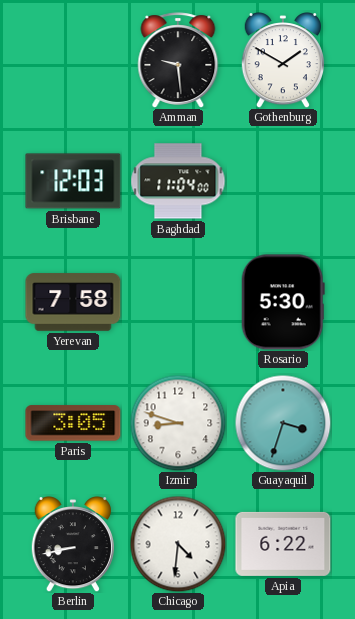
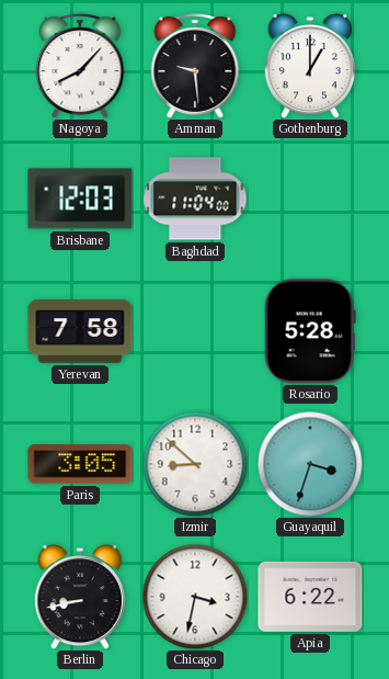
Nagoya: none -> 8:07
Gothenburg: 1:50 -> 1:00
Rosario: 5:30 -> 5:28
Izmir: 8:48 -> 8:52
Chicago: 4:31 -> 3:32
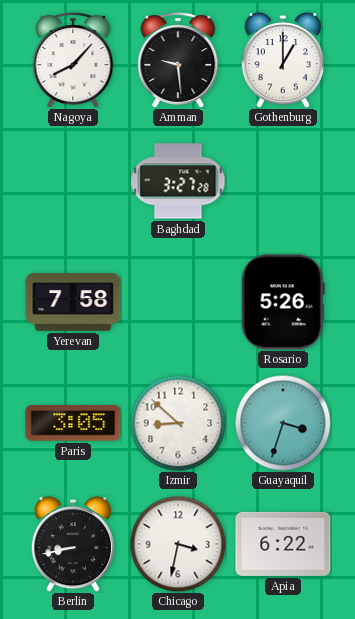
Brisbane: 12:03 -> none
Baghdad: 11:04 -> 3:27
Rosario: 5:28 -> 5:26
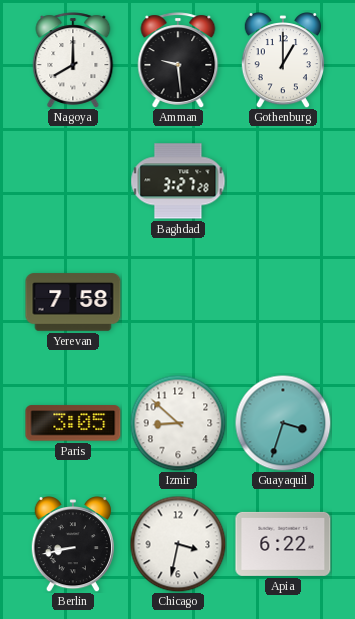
Nagoya: 8:07 -> 8:00
Rosario: 5:26 -> none
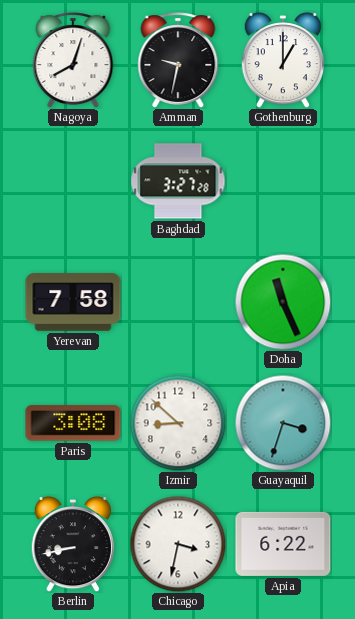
Nagoya: 8:00 -> 8:03
Amman: 9:29 -> 9:32
Doha: none -> 11:26
Paris: 3:05 -> 3:08
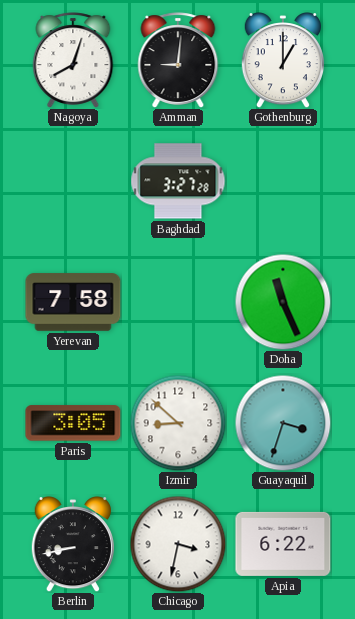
Amman: 9:32 -> 9:01
Paris: 3:08 -> 3:05
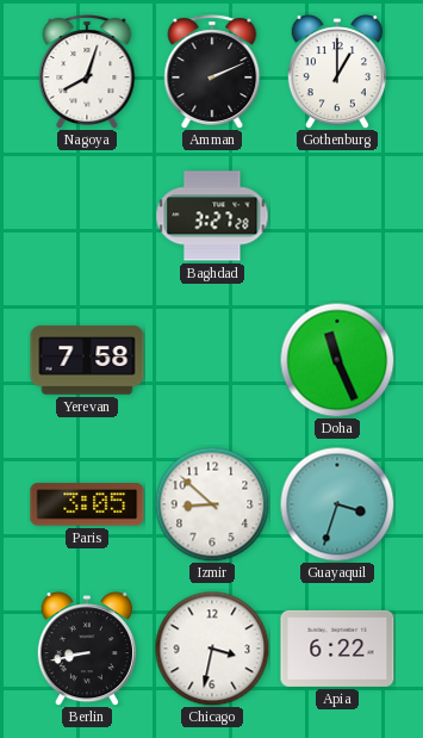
Amman: 9:01 -> 2:11
